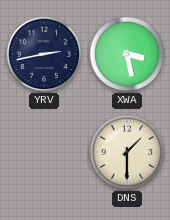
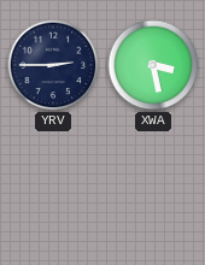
YRV: 2:43 -> 2:45
DNS: 1:30 -> none
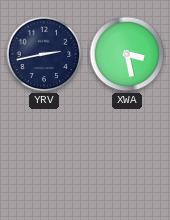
YRV: 2:45 -> 2:43
